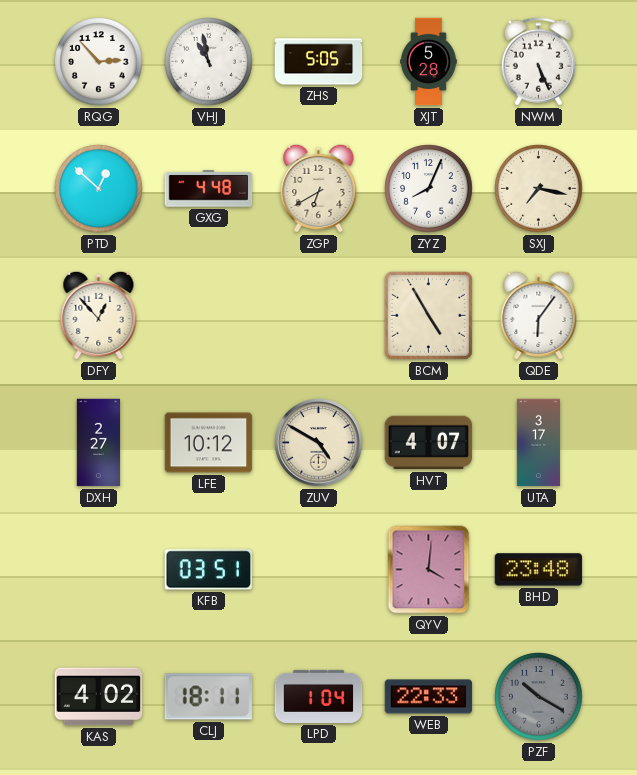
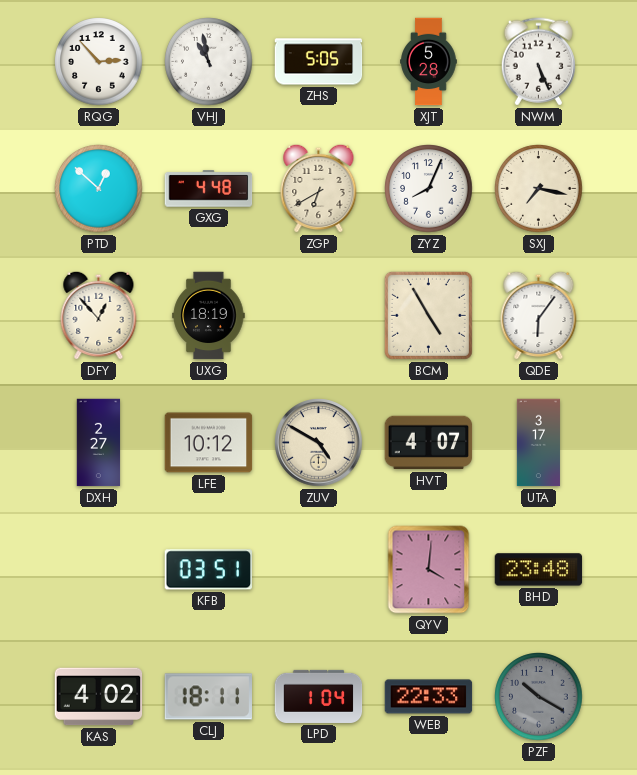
UXG: none -> 18:19
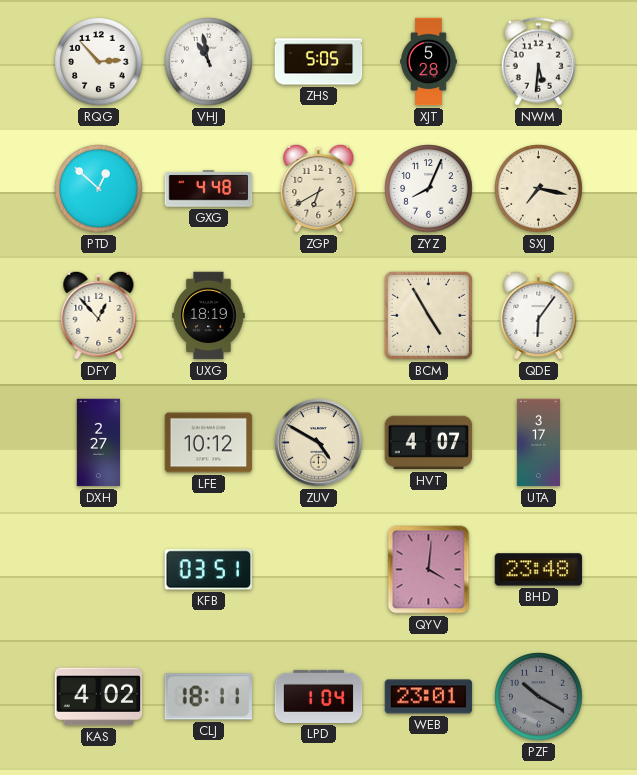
NWM: 5:26 -> 5:31
WEB: 22:33 -> 23:01
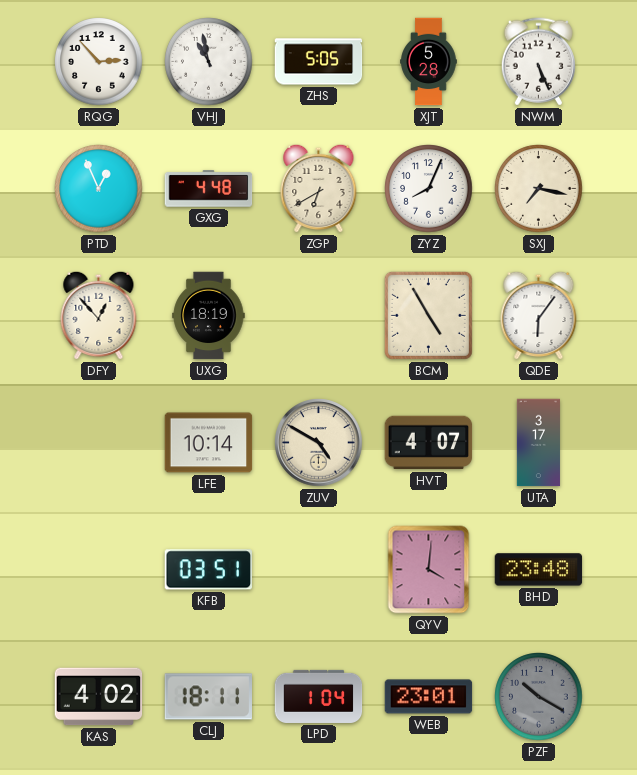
NWM: 5:31 -> 5:26
PTD: 12:52 -> 12:56
DXH: 2:27 -> none
LFE: 10:12 -> 10:14
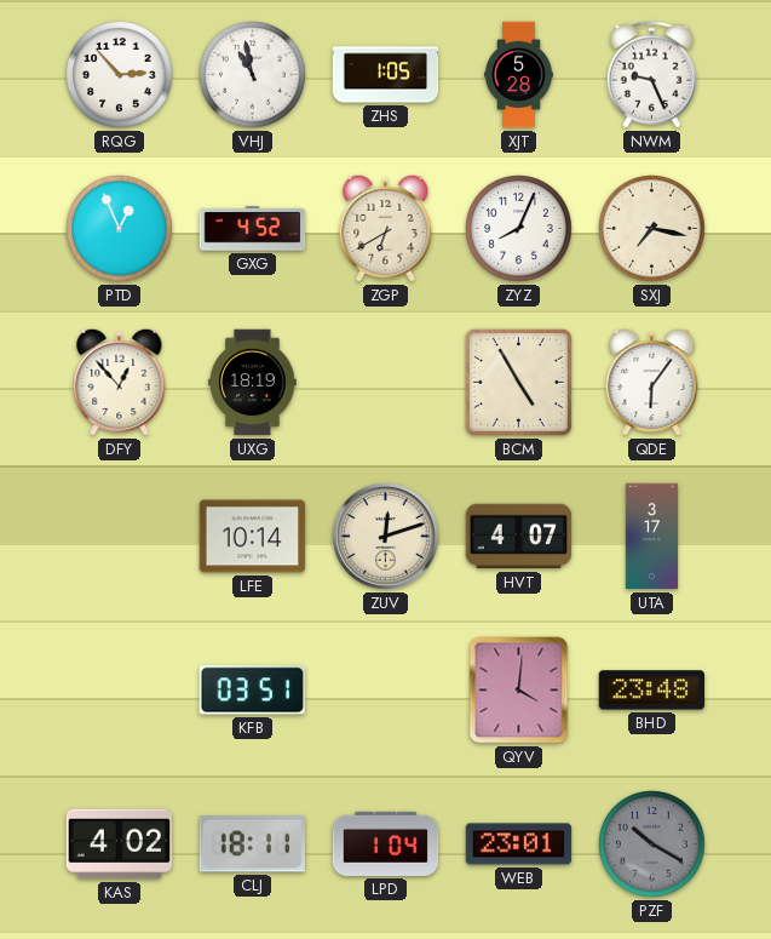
ZHS: 5:05 -> 1:05
NWM: 5:26 -> 9:26
GXG: 4:48 -> 4:52
ZUV: 4:50 -> 12:12
